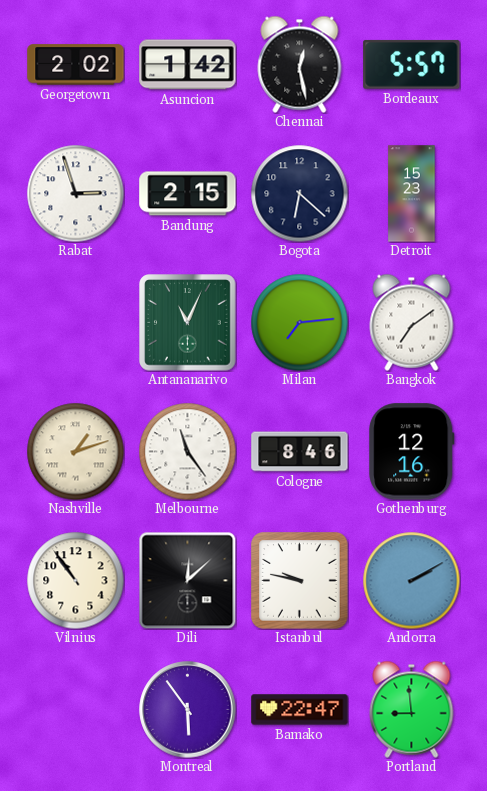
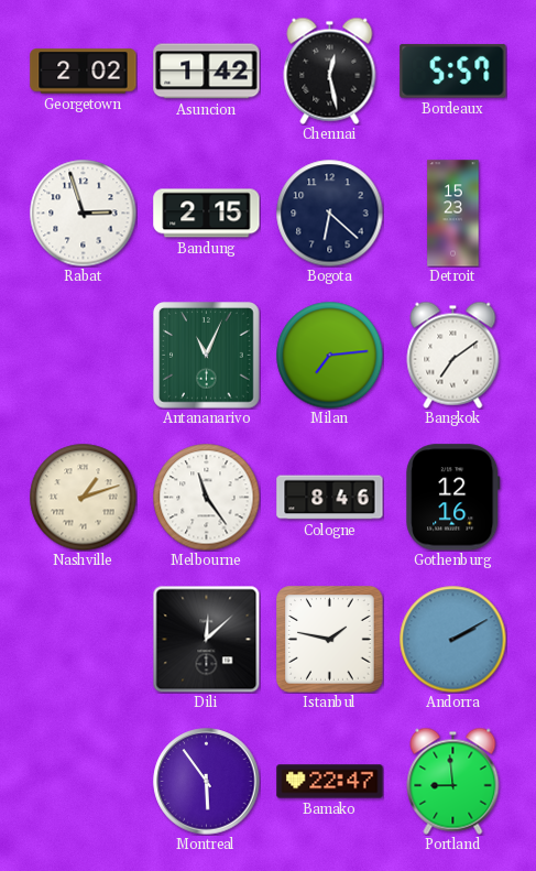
Vilnius: 10:54 -> none
Istanbul: 9:47 -> 1:47
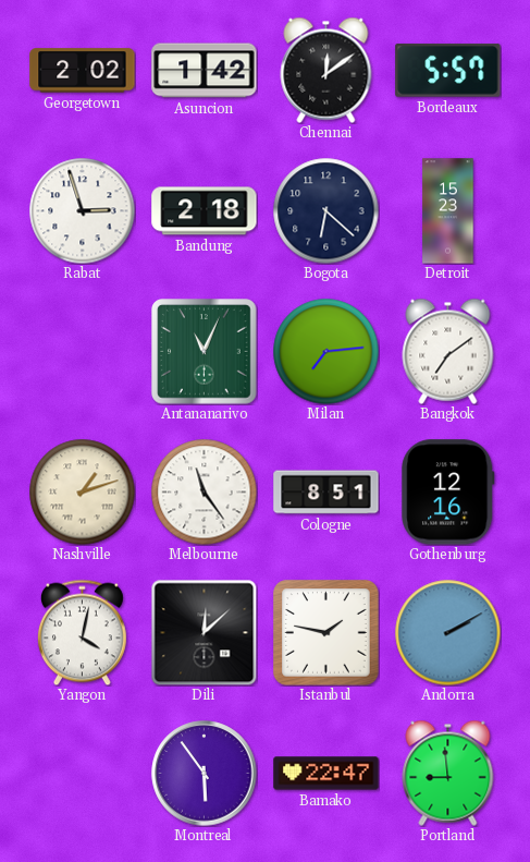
Chennai: 12:28 -> 12:09
Bandung: 2:15 -> 2:18
Cologne: 8:46 -> 8:51
Yangon: none -> 4:02
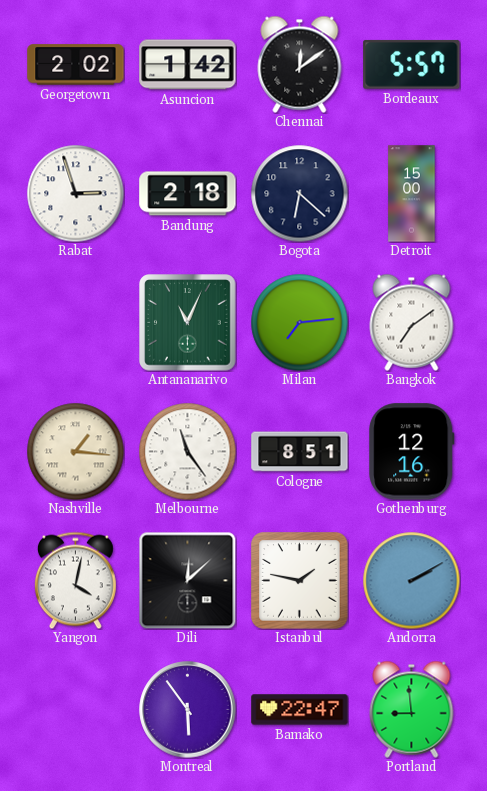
Detroit: 15:23 -> 15:00
Nashville: 1:12 -> 1:16
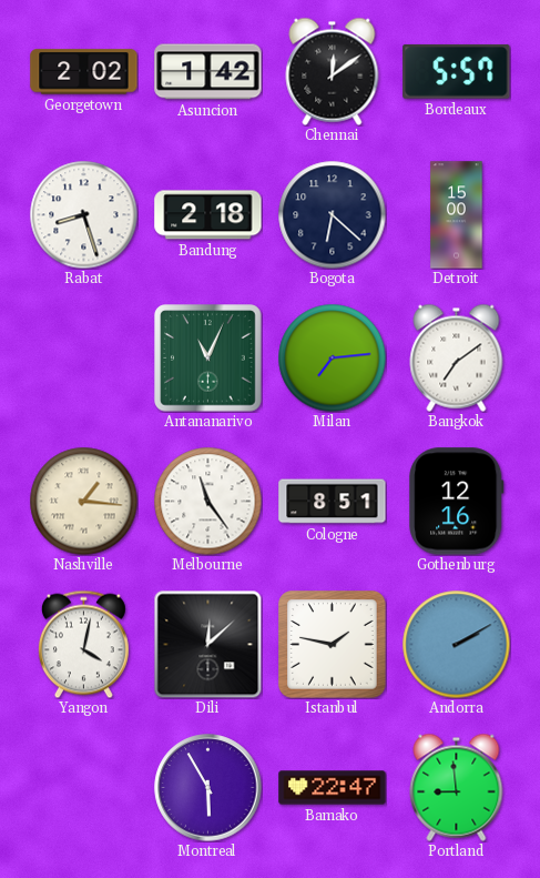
Rabat: 2:57 -> 8:27
Montreal: 5:54 -> 5:55
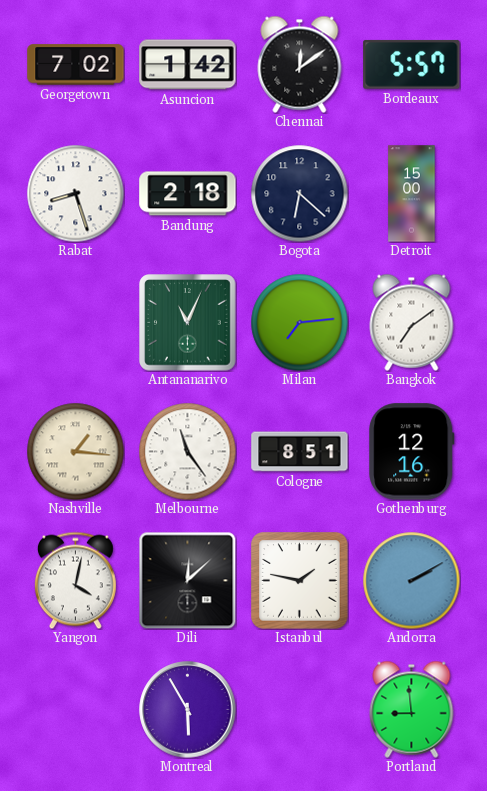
Georgetown: 2:02 -> 7:02
Bamako: 22:47 -> none
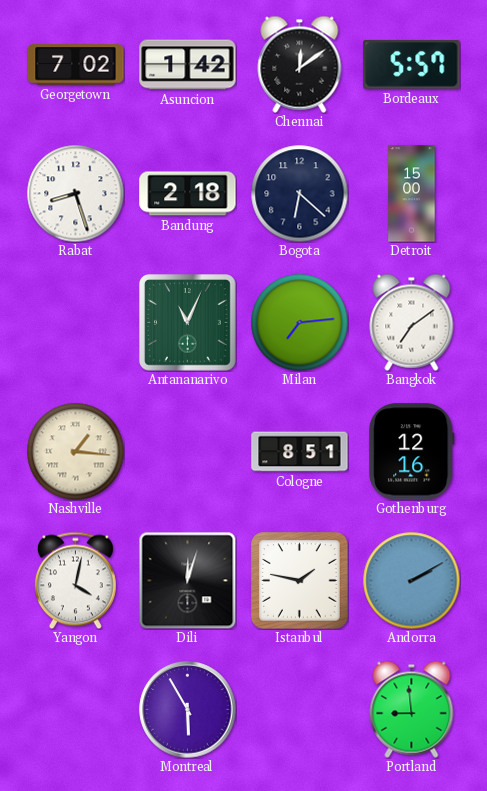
Melbourne: 11:24 -> none
Dili: 12:08 -> 12:03
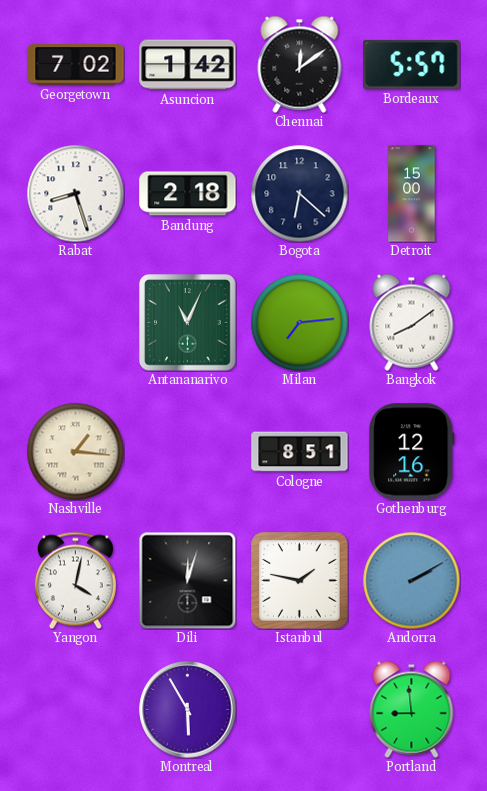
Bangkok: 7:09 -> 8:09
